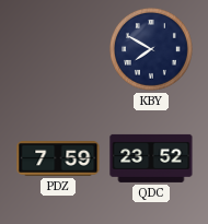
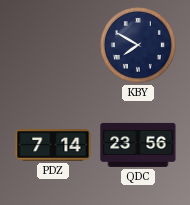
PDZ: 7:59 -> 7:14
QDC: 23:52 -> 23:56
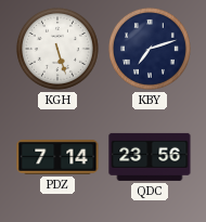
KGH: none -> 5:27
KBY: 7:50 -> 7:12
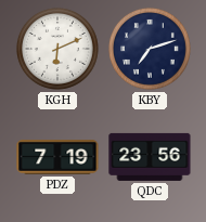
KGH: 5:27 -> 6:11
PDZ: 7:14 -> 7:19
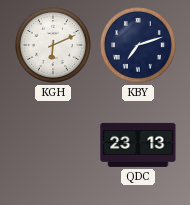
PDZ: 7:19 -> none
QDC: 23:56 -> 23:13
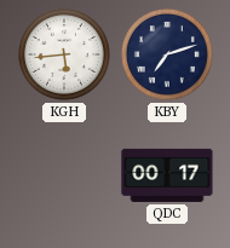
KGH: 6:11 -> 5:44
QDC: 23:13 -> 00:17
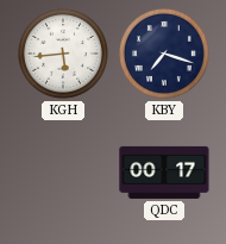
KBY: 7:12 -> 7:18
